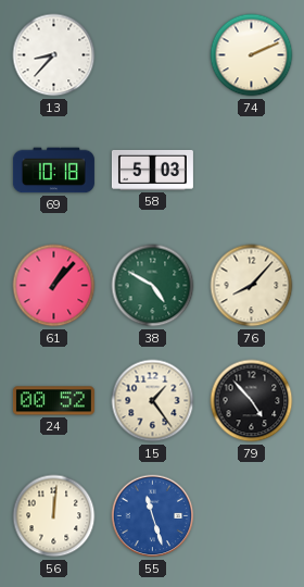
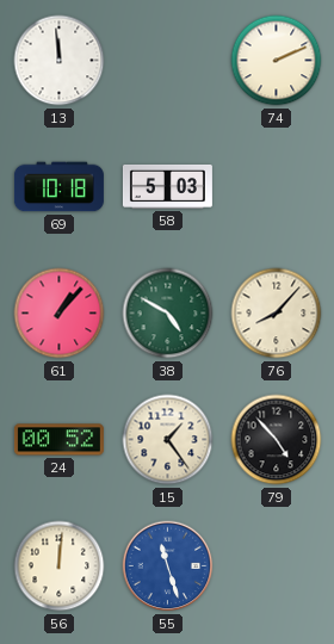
13: 8:37 -> 11:59
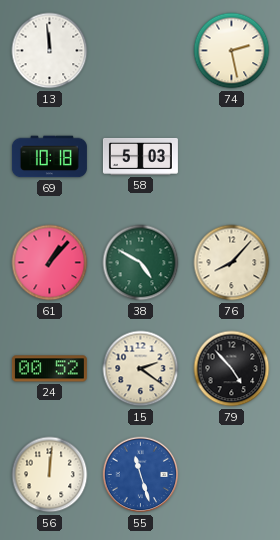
74: 2:11 -> 2:28
15: 1:24 -> 2:21
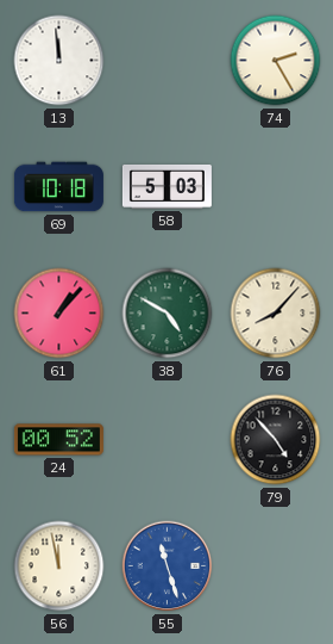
74: 2:28 -> 2:25
15: 2:21 -> none
56: 12:01 -> 11:58
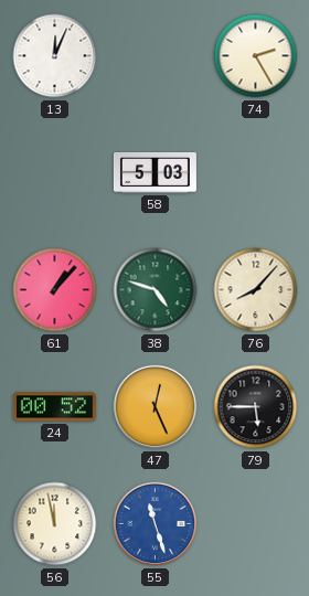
13: 11:59 -> 12:04
69: 10:18 -> none
38: 4:50 -> 4:48
47: none -> 12:26
79: 4:53 -> 5:45
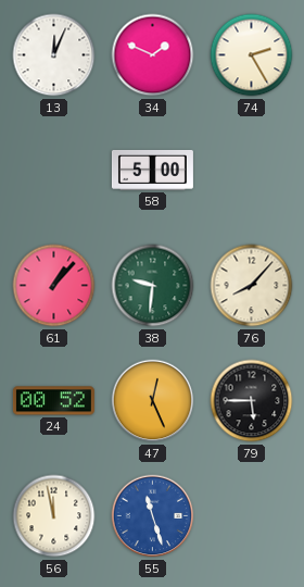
34: none -> 1:49
58: 5:03 -> 5:00
38: 4:48 -> 9:31
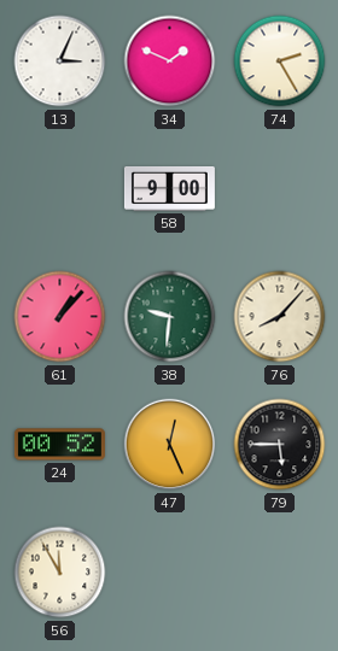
13: 12:04 -> 3:04
58: 5:00 -> 9:00
56: 11:58 -> 11:55
55: 11:27 -> none
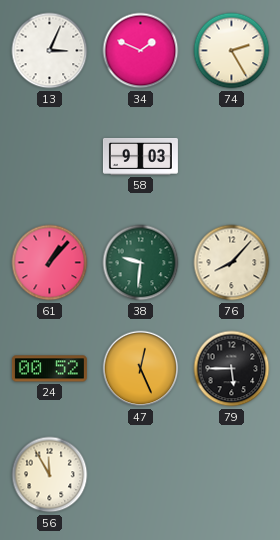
58: 9:00 -> 9:03
